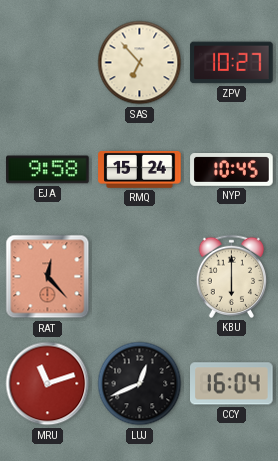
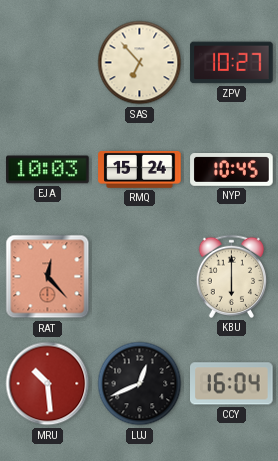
EJA: 9:58 -> 10:03
MRU: 11:12 -> 10:29
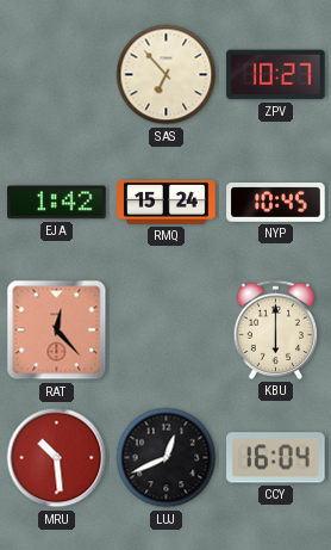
EJA: 10:03 -> 1:42
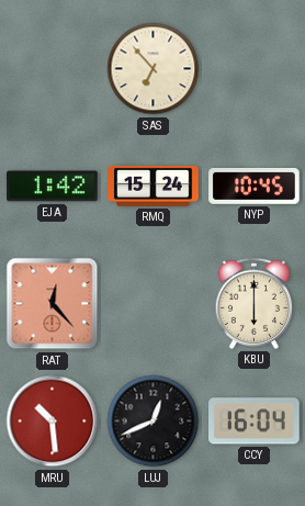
ZPV: 10:27 -> none
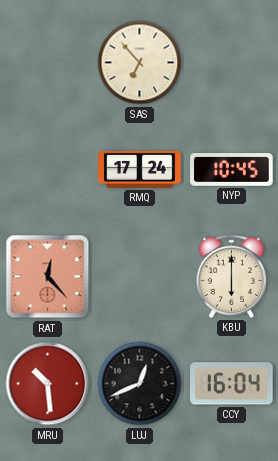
EJA: 1:42 -> none
RMQ: 15:24 -> 17:24
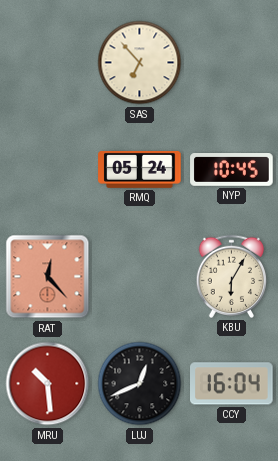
RMQ: 17:24 -> 05:24
KBU: 6:00 -> 6:05
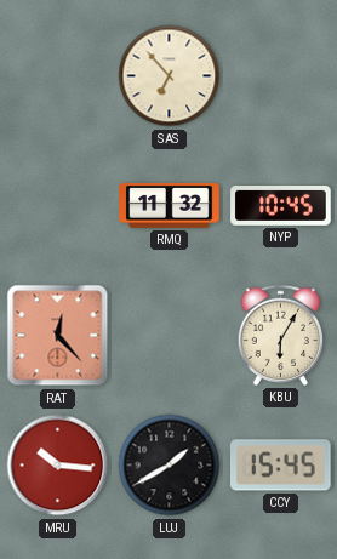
RMQ: 05:24 -> 11:32
MRU: 10:29 -> 10:16
LUJ: 12:41 -> 1:40
CCY: 16:04 -> 15:45
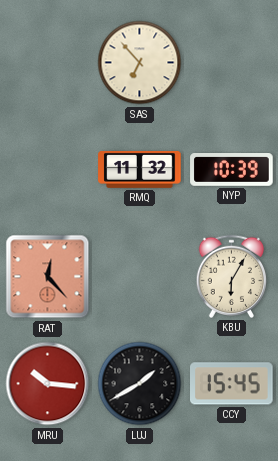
NYP: 10:45 -> 10:39
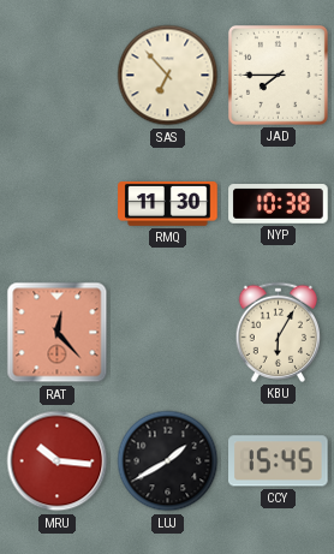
JAD: none -> 7:45
RMQ: 11:32 -> 11:30
NYP: 10:39 -> 10:38
